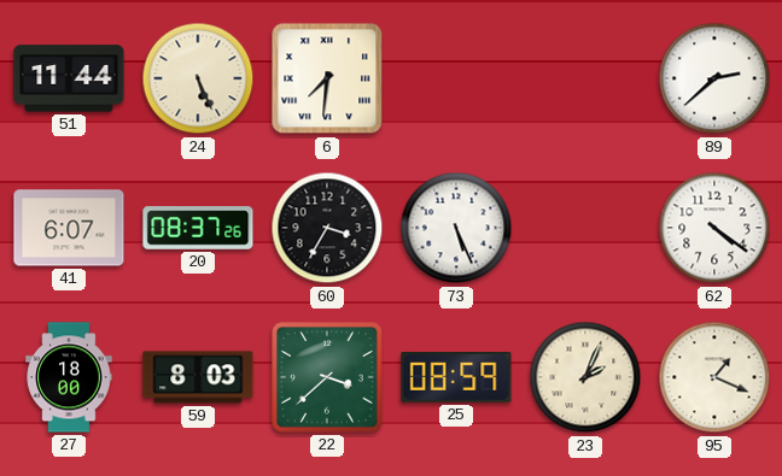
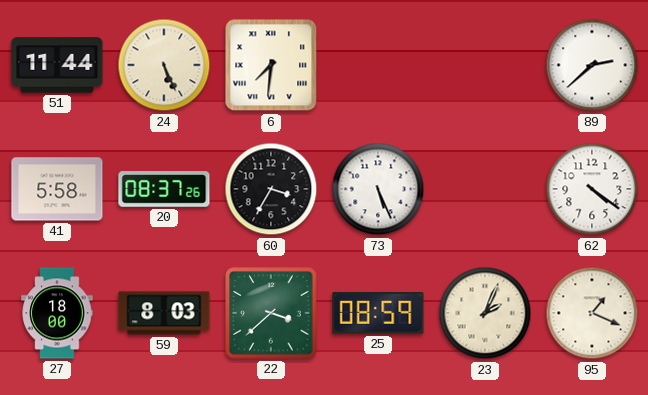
41: 6:07 -> 5:58
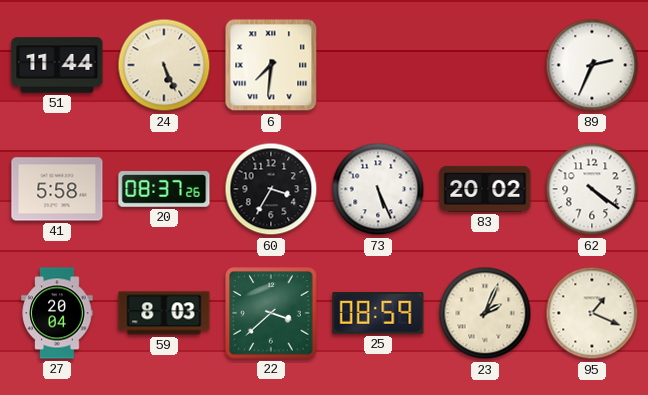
89: 2:38 -> 2:34
83: none -> 20:02
27: 18:00 -> 20:04
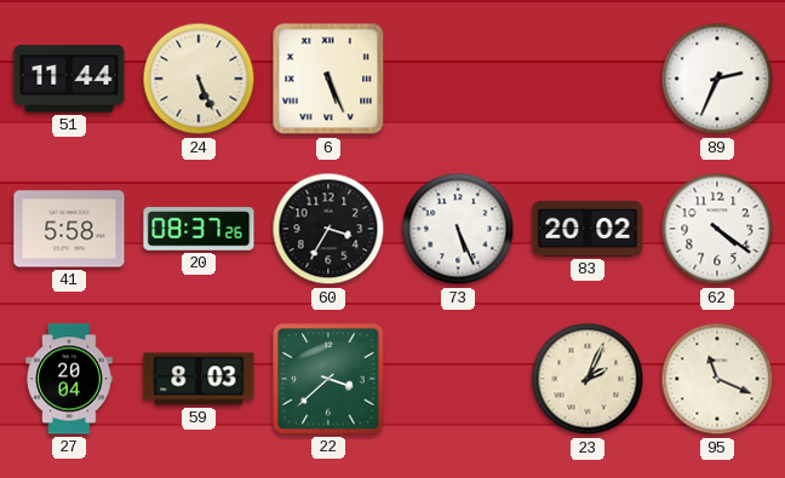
6: 7:31 -> 5:26
25: 08:59 -> none
95: 1:19 -> 11:19
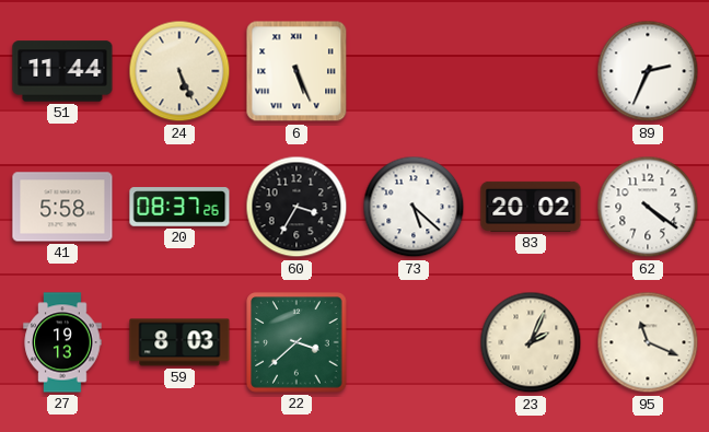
73: 5:26 -> 5:22
27: 20:04 -> 19:13
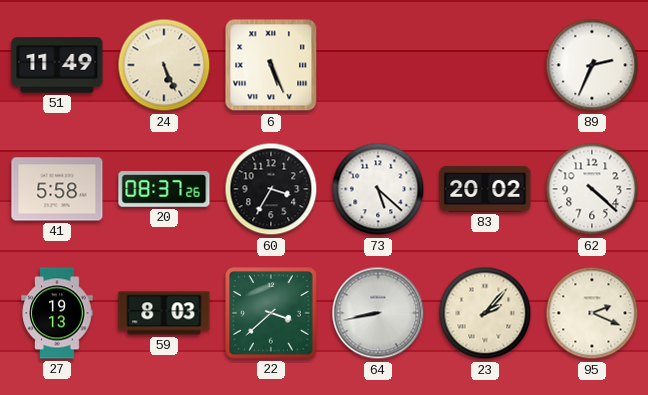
51: 11:44 -> 11:49
62: 4:21 -> 4:22
64: none -> 8:43
23: 2:04 -> 2:07
95: 11:19 -> 2:19
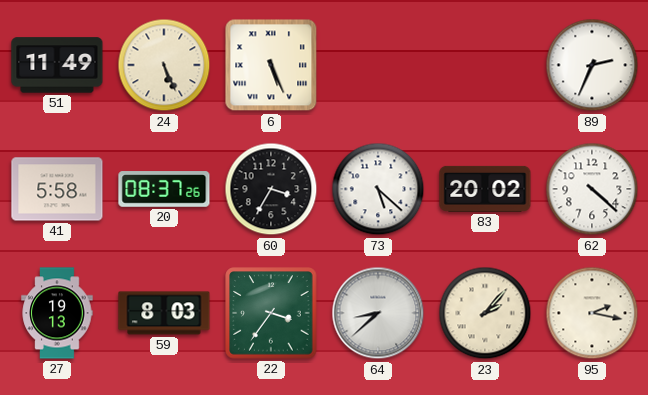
22: 3:38 -> 3:36
64: 8:43 -> 8:38
95: 2:19 -> 2:17
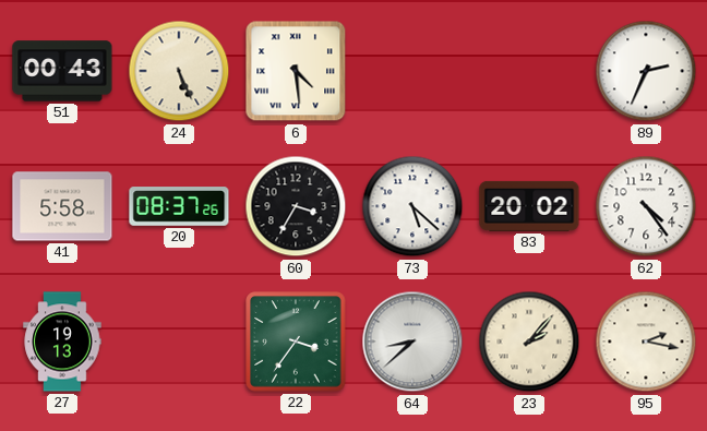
51: 11:49 -> 00:43
6: 5:26 -> 4:29
62: 4:22 -> 4:24
59: 8:03 -> none
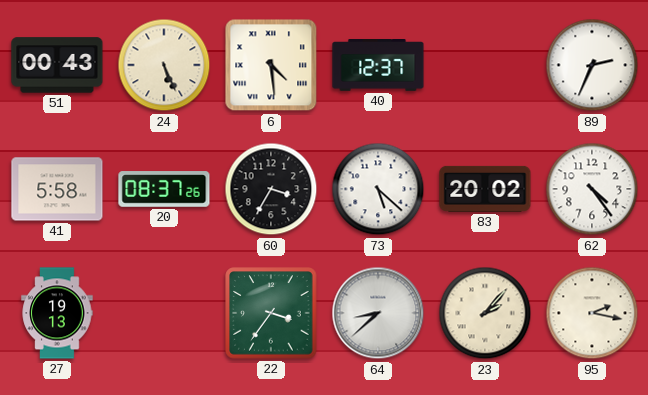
40: none -> 12:37
